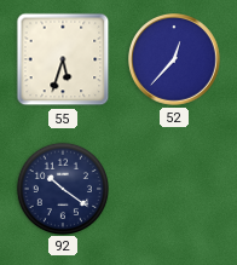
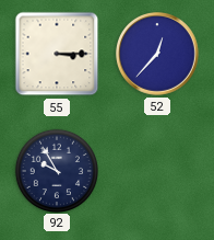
55: 5:33 -> 3:15
92: 10:21 -> 9:55
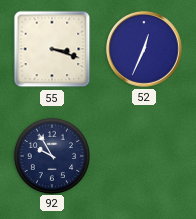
55: 3:15 -> 3:18
52: 12:37 -> 12:34
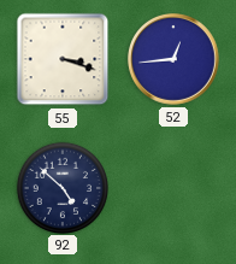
52: 12:34 -> 12:44
92: 9:55 -> 4:52
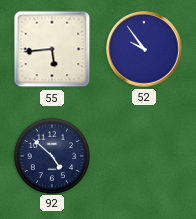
55: 3:18 -> 5:44
52: 12:44 -> 9:54
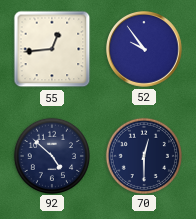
55: 5:44 -> 12:44
70: none -> 12:30
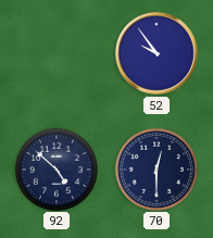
55: 12:44 -> none
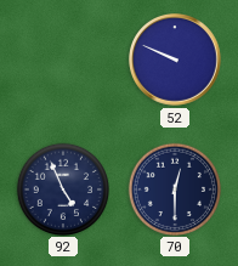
52: 9:54 -> 9:49
92: 4:52 -> 4:56
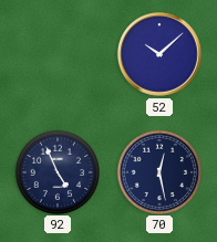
52: 9:49 -> 10:08
70: 12:30 -> 12:28
